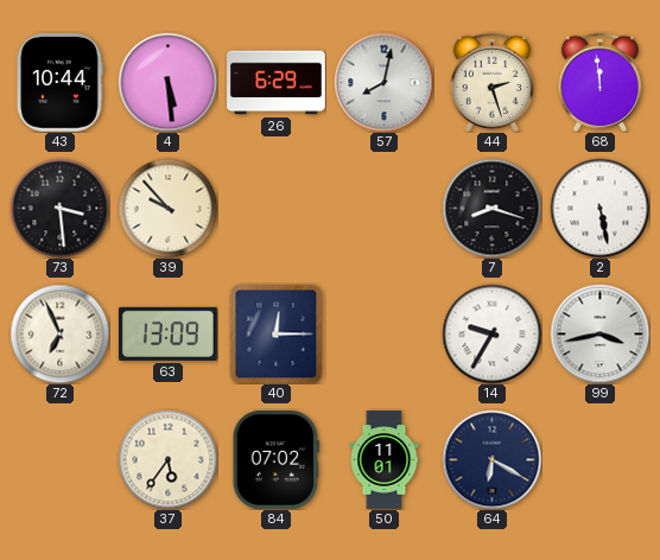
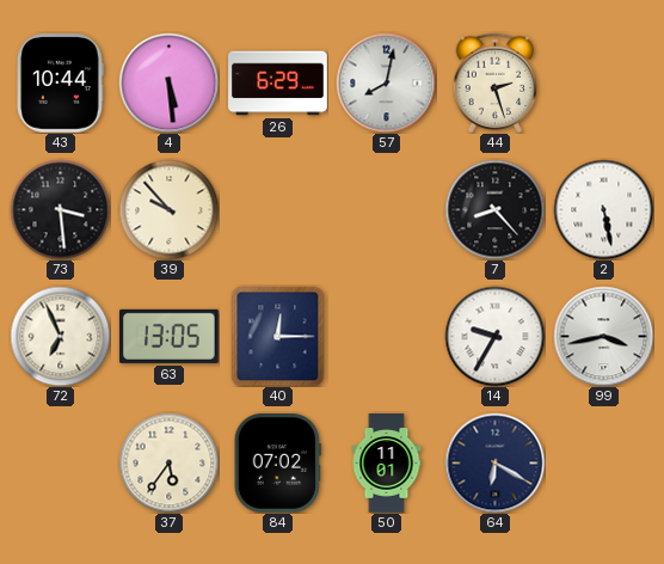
68: 11:59 -> none
7: 8:18 -> 8:23
63: 13:09 -> 13:05
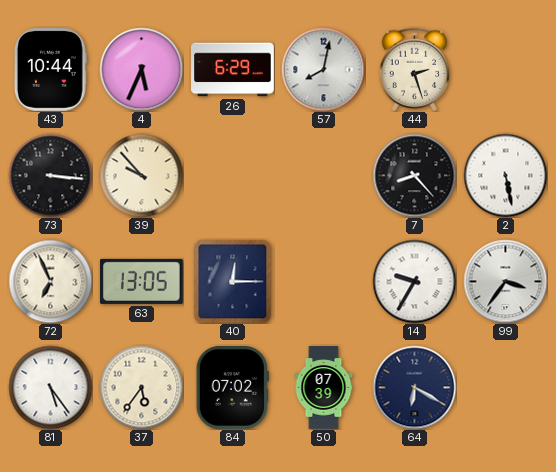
4: 5:29 -> 5:34
73: 3:29 -> 3:16
99: 3:43 -> 3:36
81: none -> 5:24
50: 11:01 -> 07:39
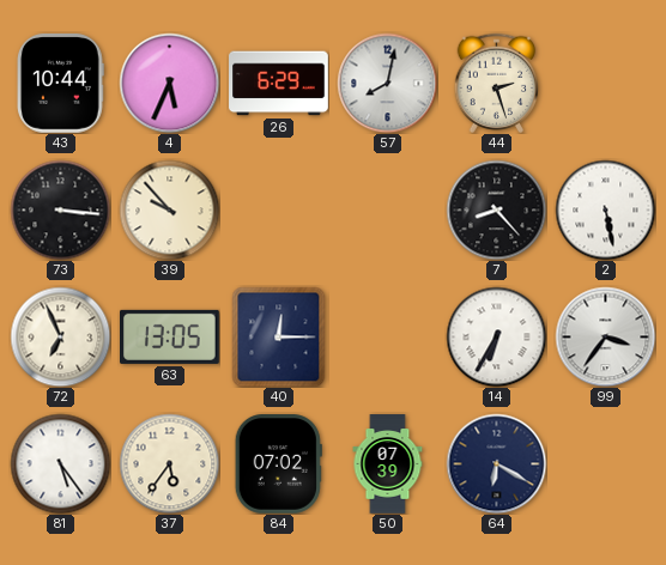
14: 9:35 -> 6:35
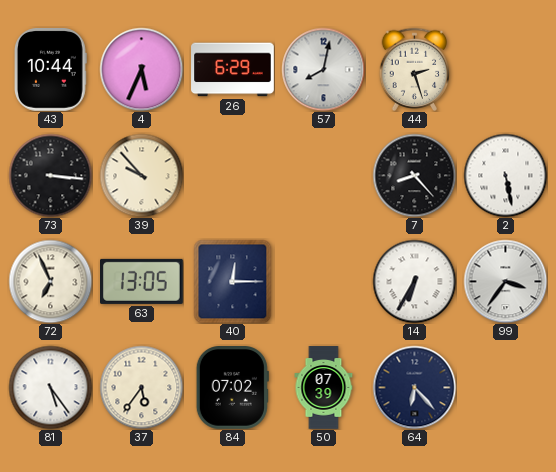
64: 6:20 -> 6:23
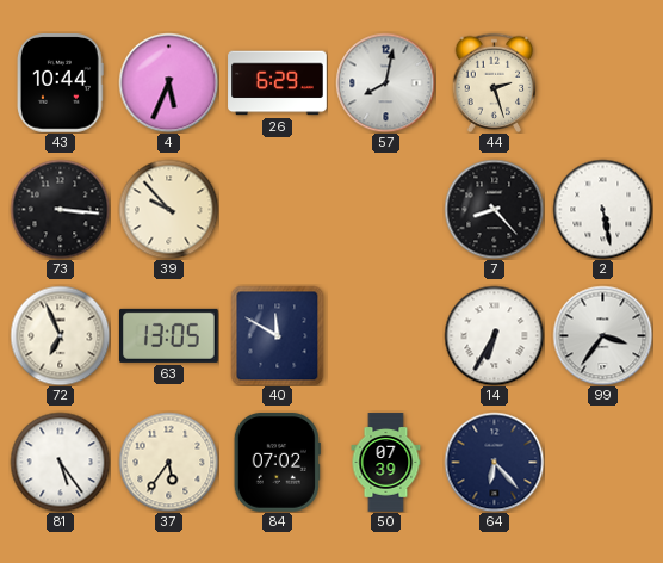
40: 12:15 -> 11:50
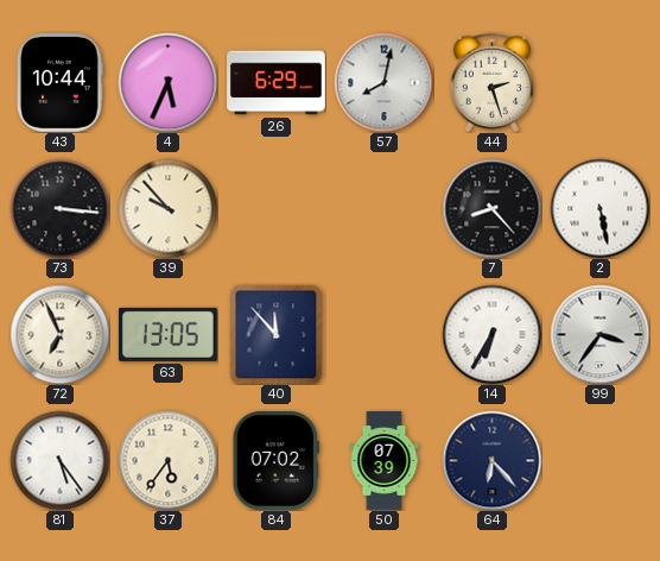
40: 11:50 -> 11:53
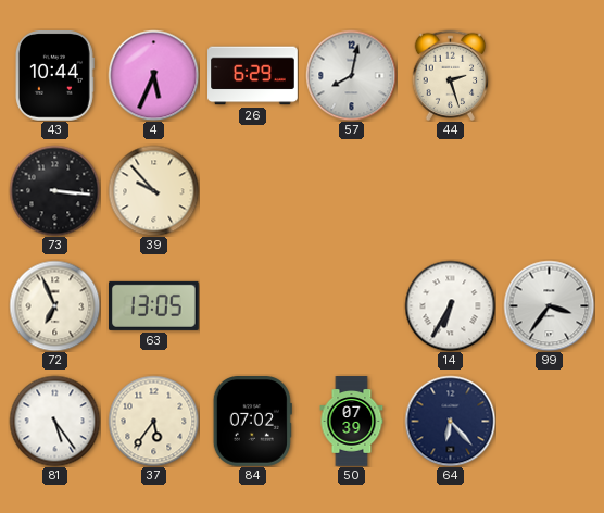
7: 8:23 -> none
2: 5:28 -> none
40: 11:53 -> none
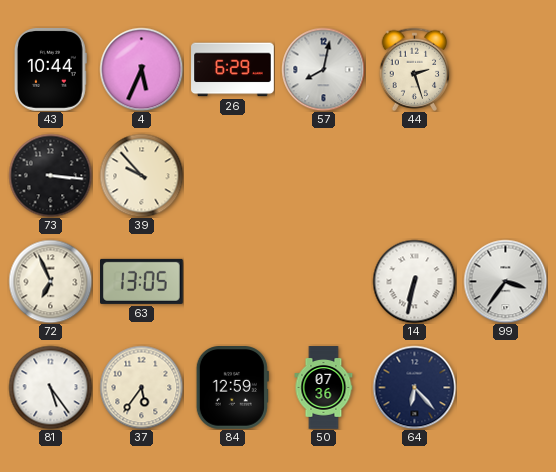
14: 6:35 -> 6:32
84: 07:02 -> 12:59
50: 07:39 -> 07:36
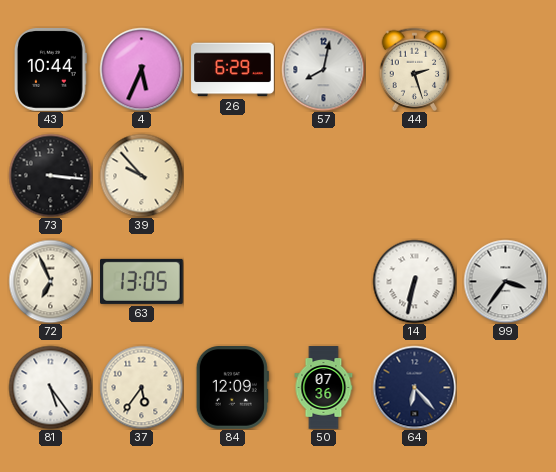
84: 12:59 -> 12:09
